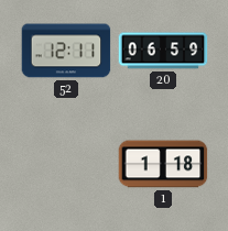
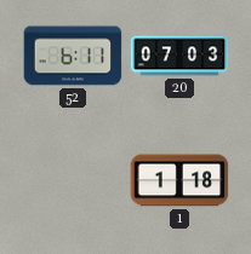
52: 12:11 -> 6:11
20: 06:59 -> 07:03
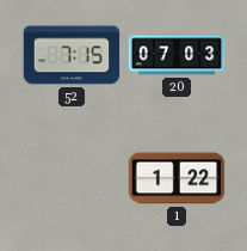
52: 6:11 -> 7:15
1: 1:18 -> 1:22
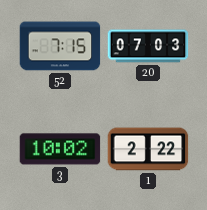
3: none -> 10:02
1: 1:22 -> 2:22
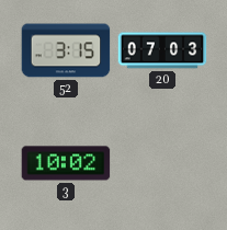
52: 7:15 -> 3:15
1: 2:22 -> none
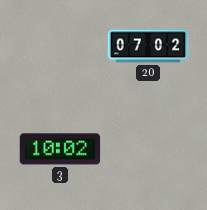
52: 3:15 -> none
20: 07:03 -> 07:02
